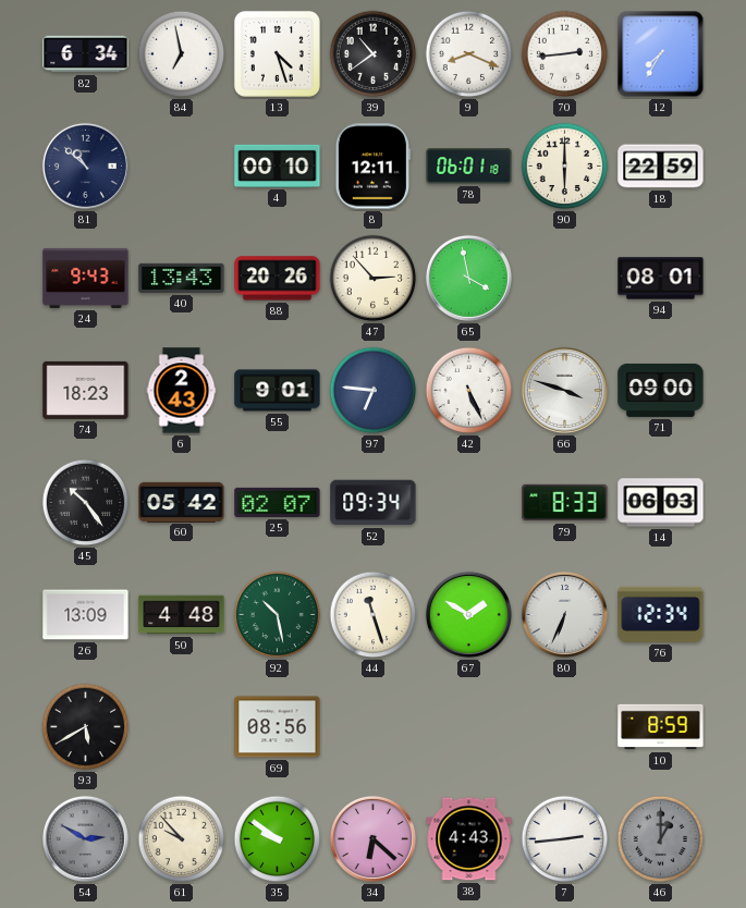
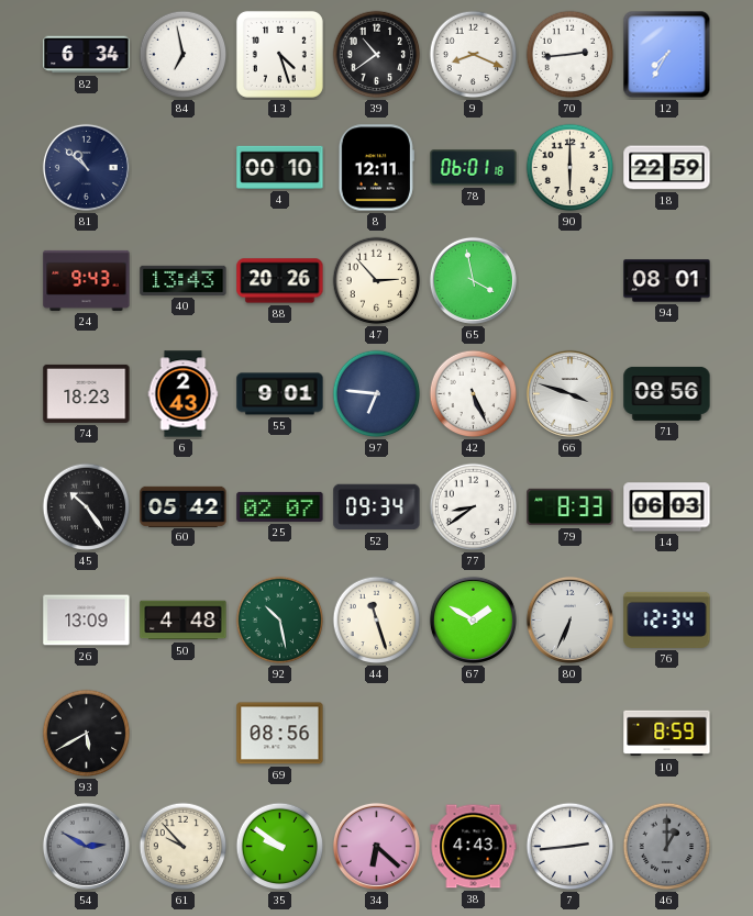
71: 09:00 -> 08:56
77: none -> 8:39
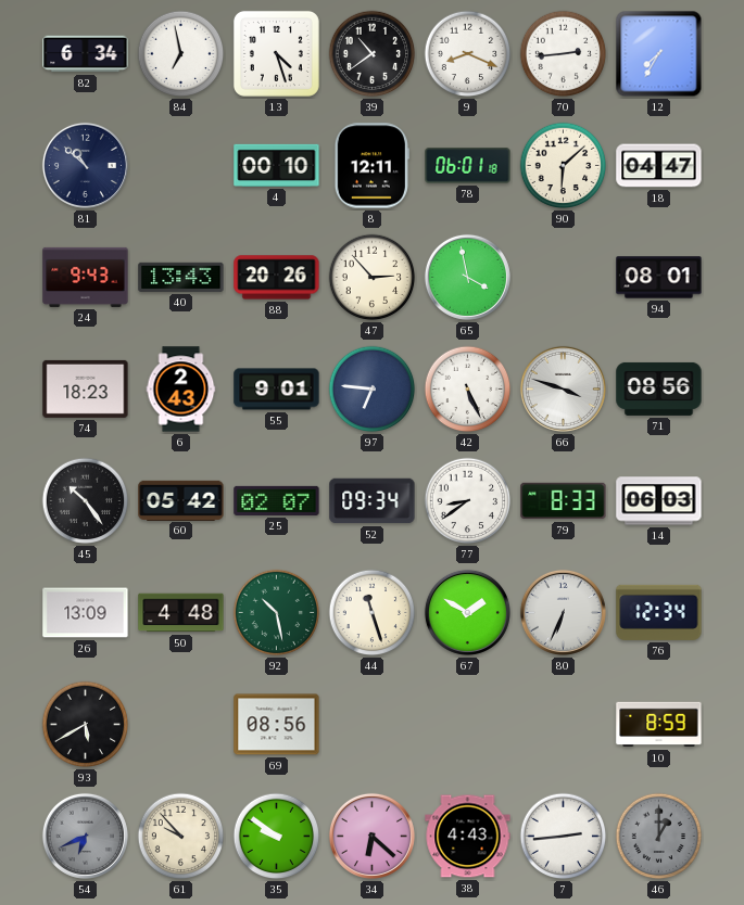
90: 6:00 -> 6:08
18: 22:59 -> 04:47
54: 2:50 -> 6:41
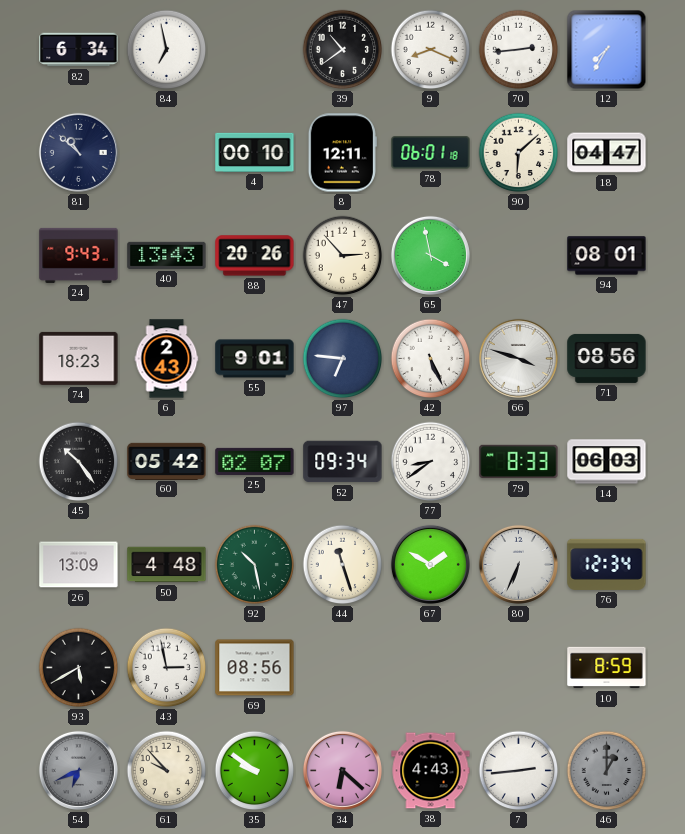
13: 4:27 -> none
43: none -> 2:58
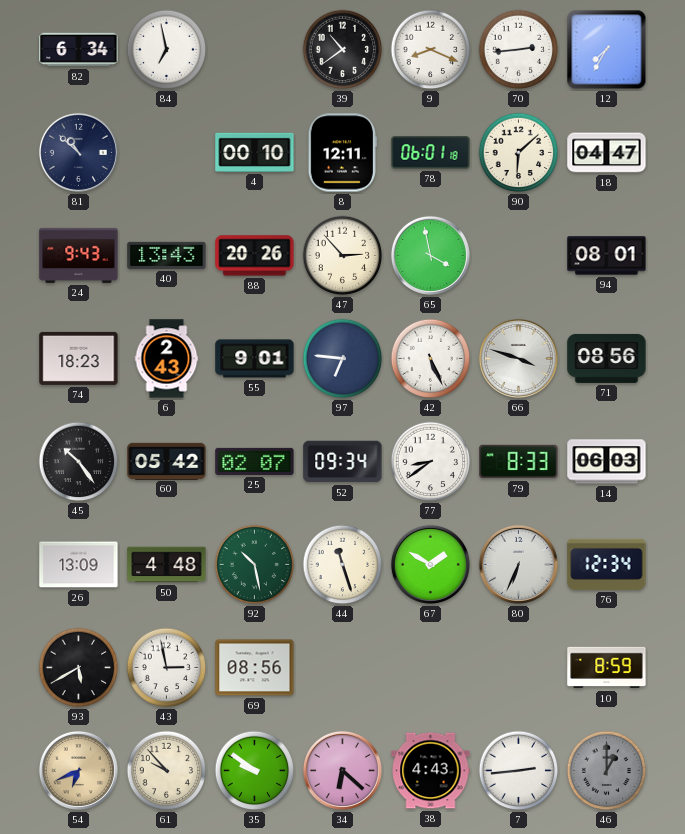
54 dial: grey -> champagne
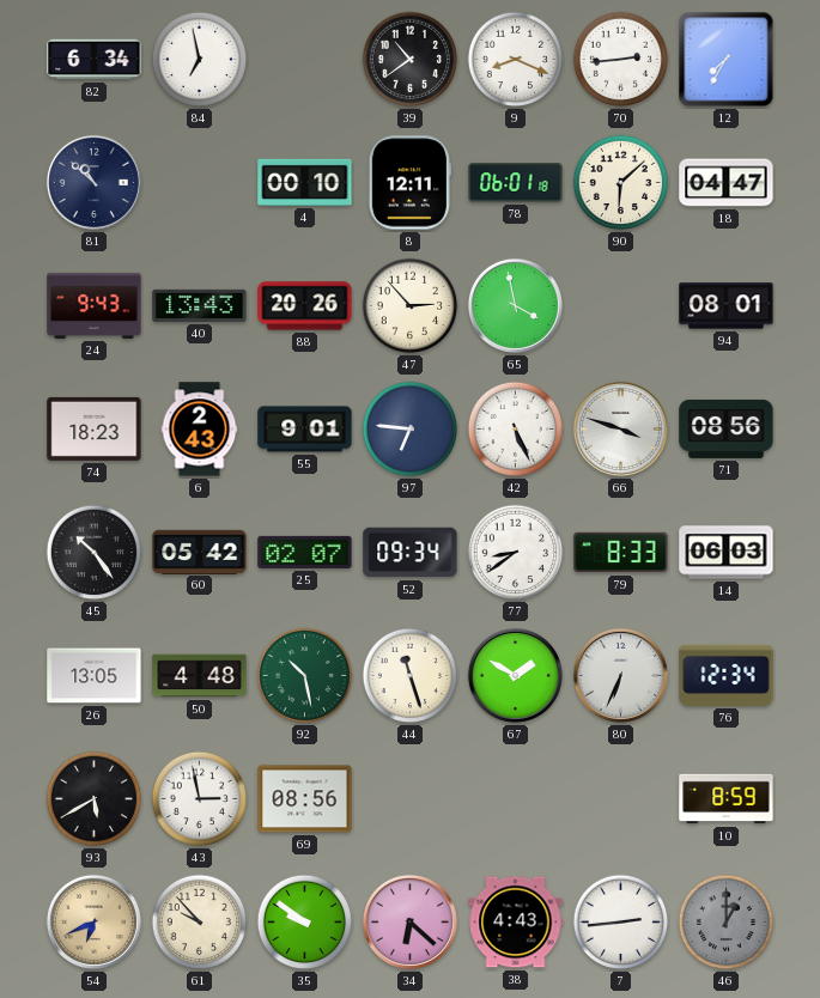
26: 13:09 -> 13:05
